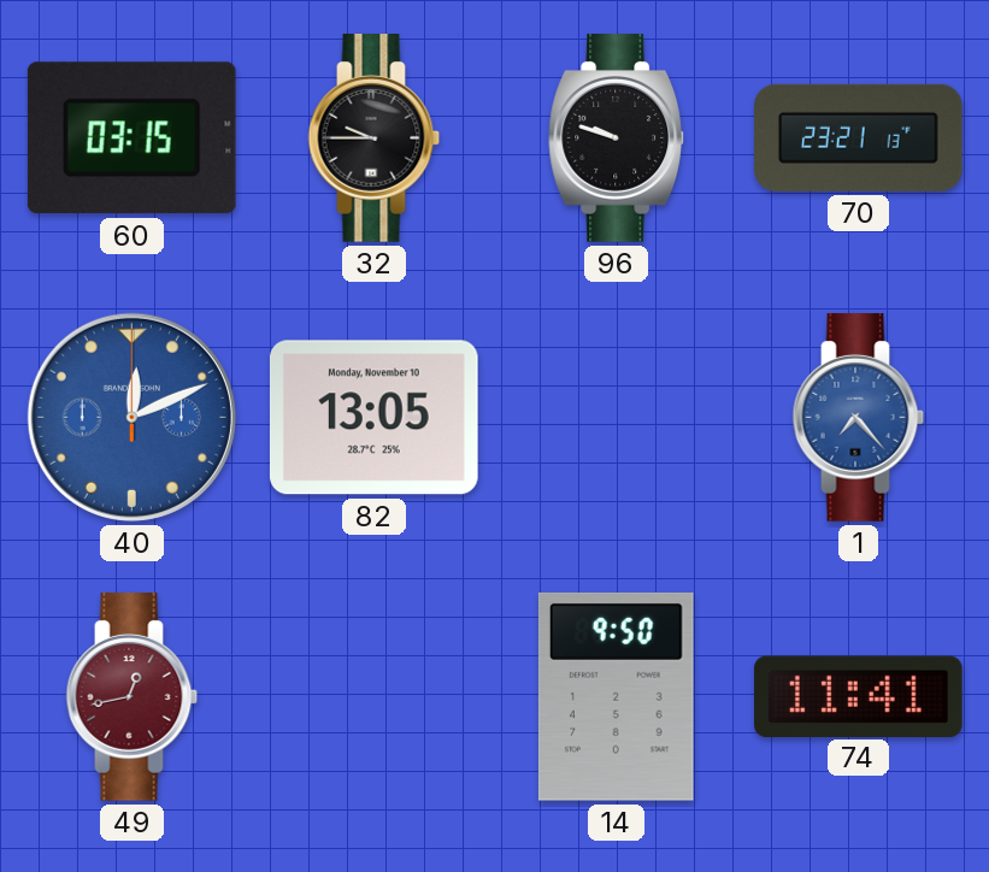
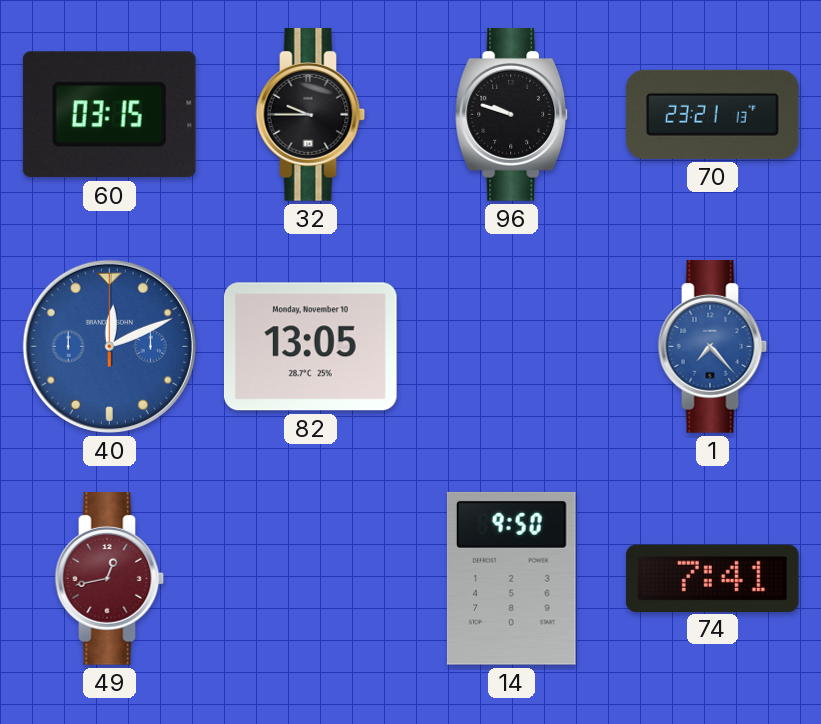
74: 11:41 -> 7:41
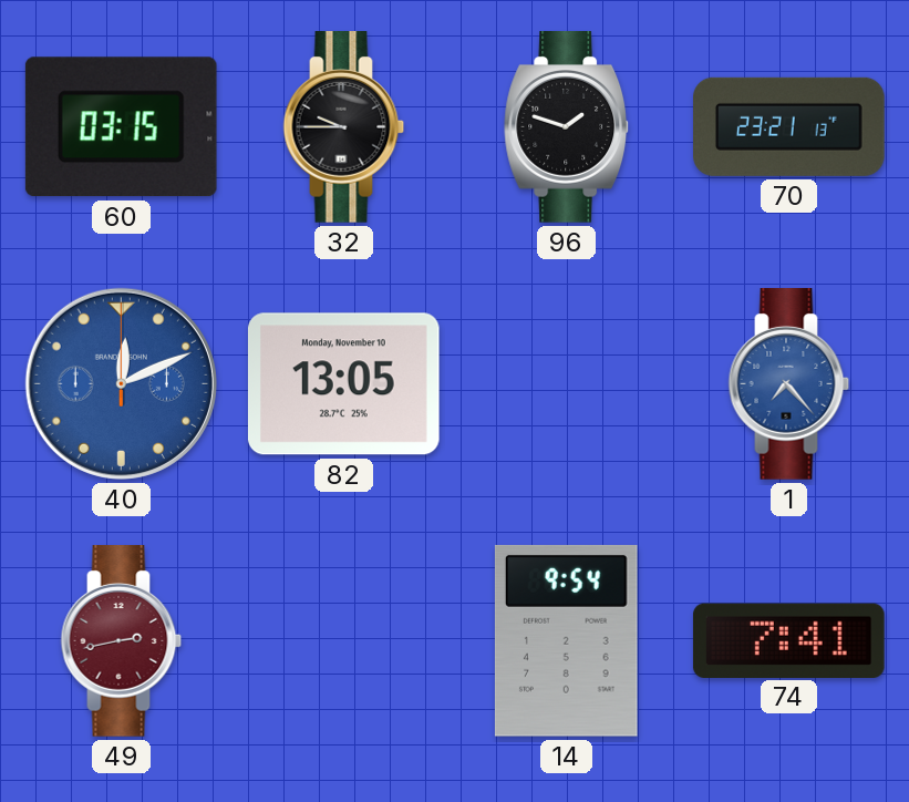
96: 9:48 -> 1:48
49: 12:43 -> 2:43
14: 9:50 -> 9:54
